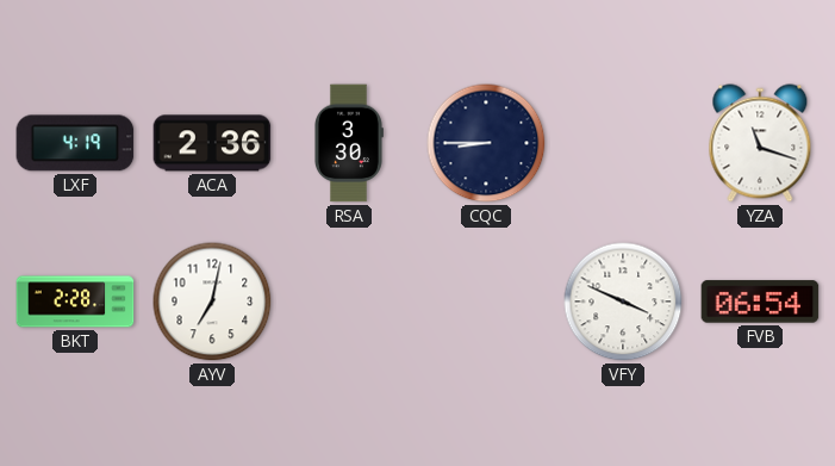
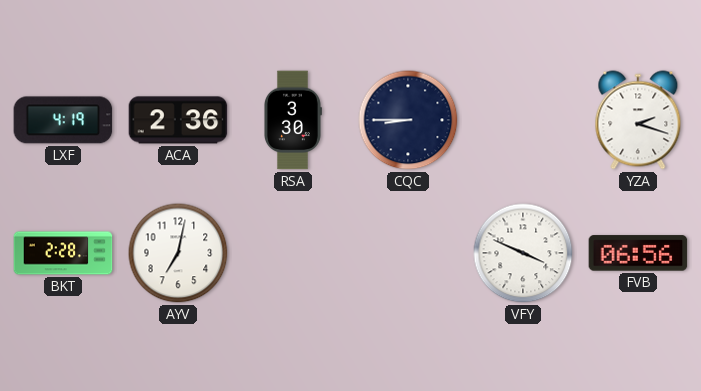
YZA: 11:18 -> 2:18
FVB: 06:54 -> 06:56
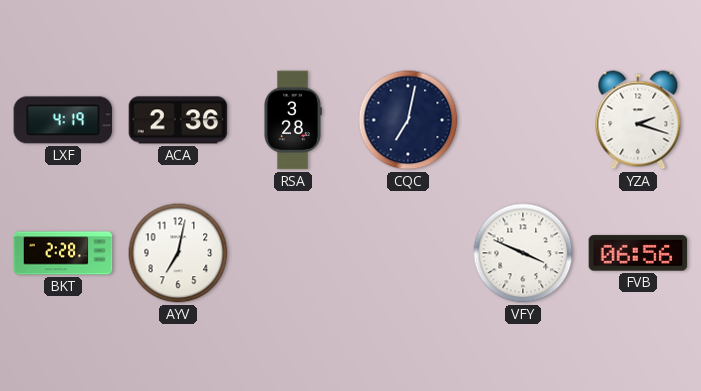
RSA: 3:30 -> 3:28
CQC: 8:45 -> 7:02
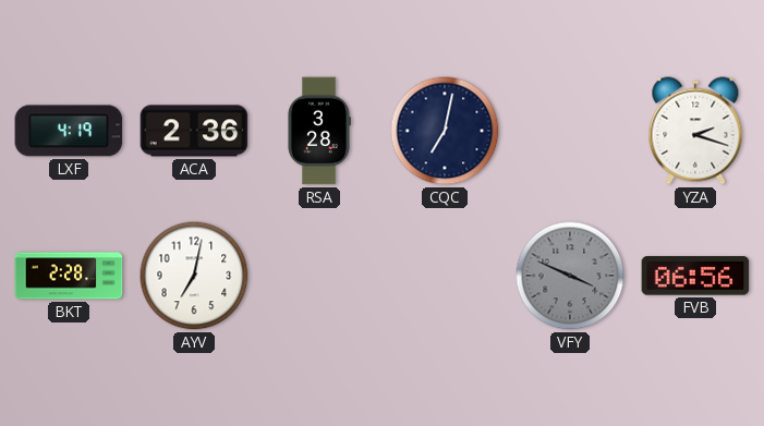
VFY dial: white -> grey
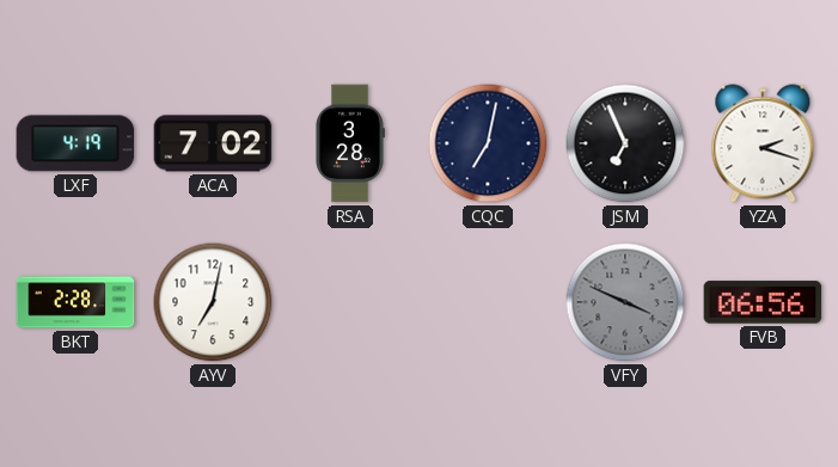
ACA: 2:36 -> 7:02
JSM: none -> 6:56
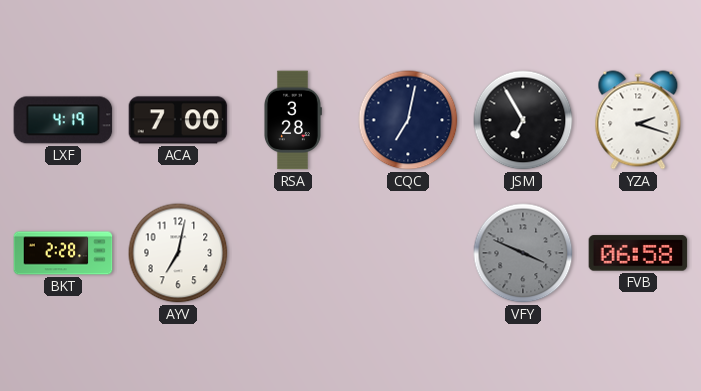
ACA: 7:02 -> 7:00
JSM: 6:56 -> 6:55
FVB: 06:56 -> 06:58
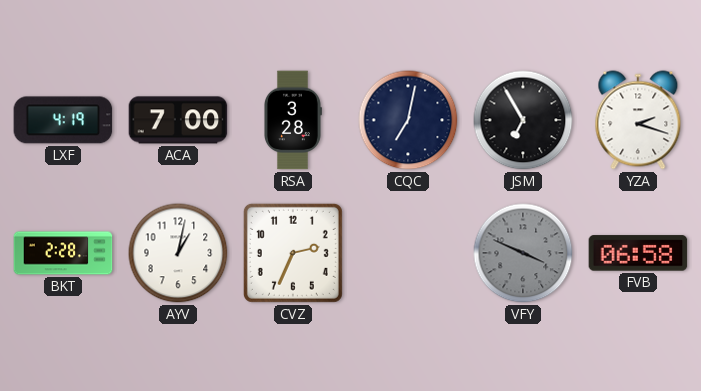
AYV: 7:02 -> 1:02
CVZ: none -> 2:34
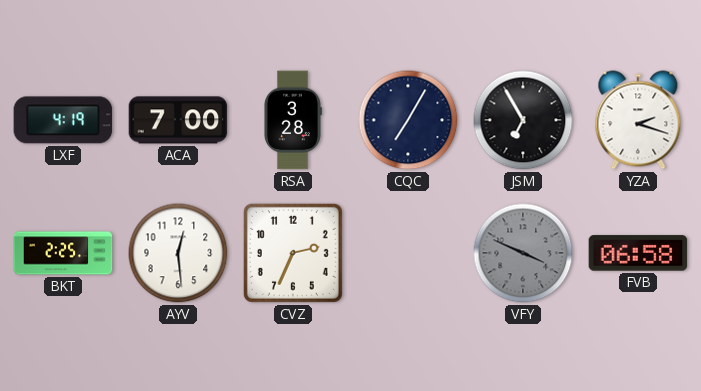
CQC: 7:02 -> 7:05
BKT: 2:28 -> 2:25
AYV: 1:02 -> 12:29
